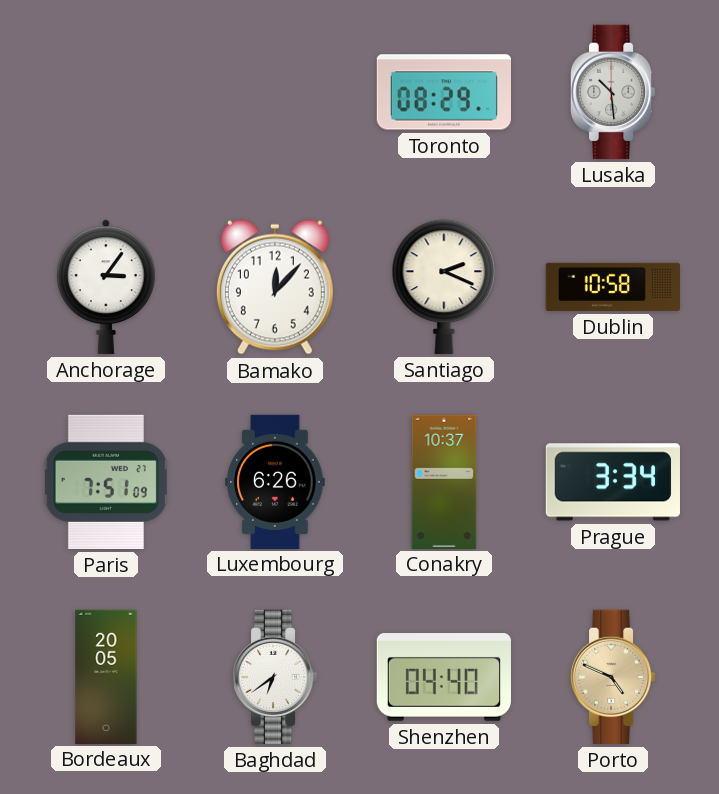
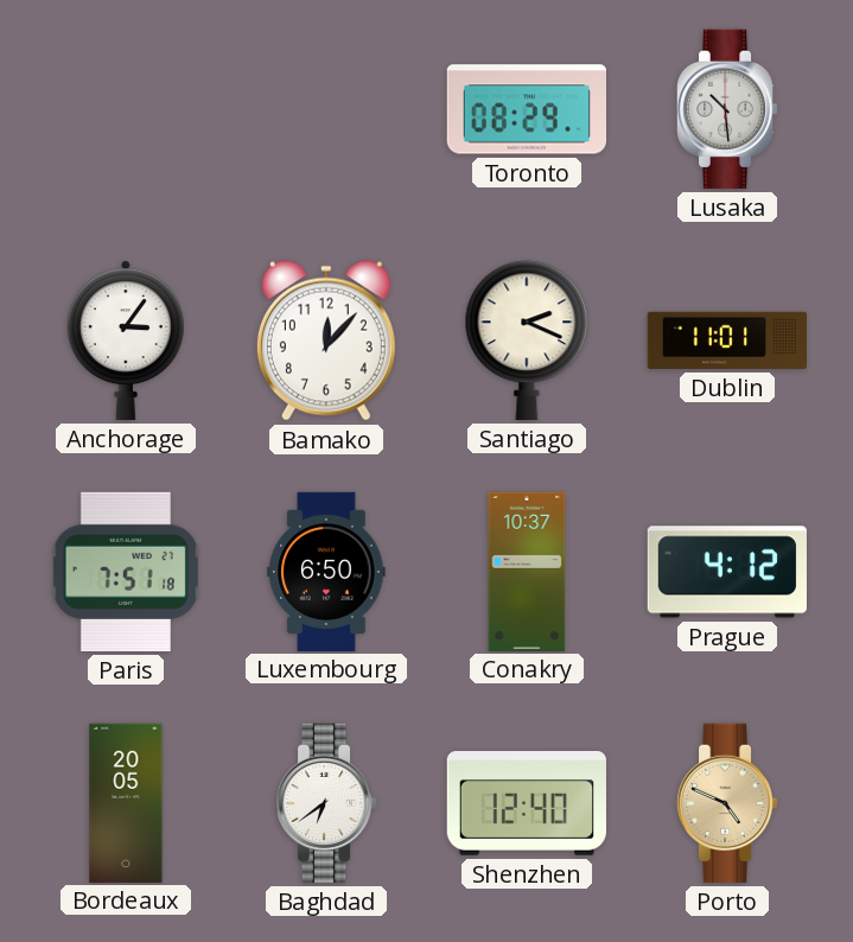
Dublin: 10:58 -> 11:01
Paris: 7:51:09 -> 7:51:18
Luxembourg: 6:26 -> 6:50
Prague: 3:34 -> 4:12
Shenzhen: 04:40 -> 12:40
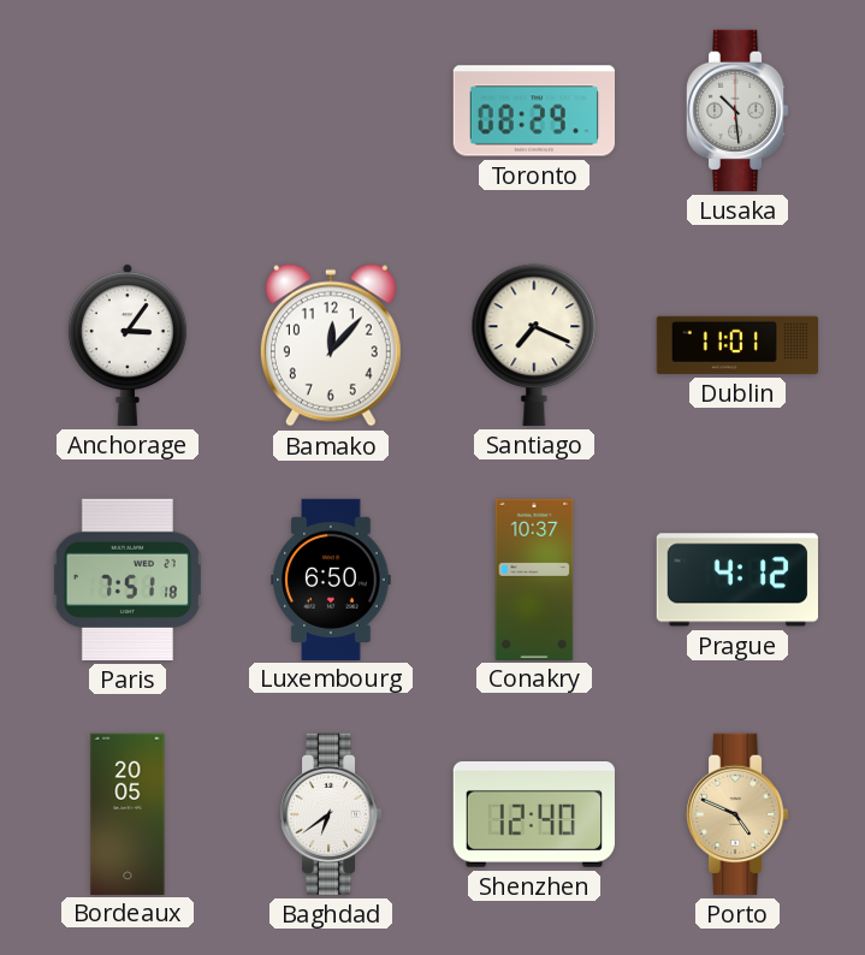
Santiago: 2:19 -> 7:19
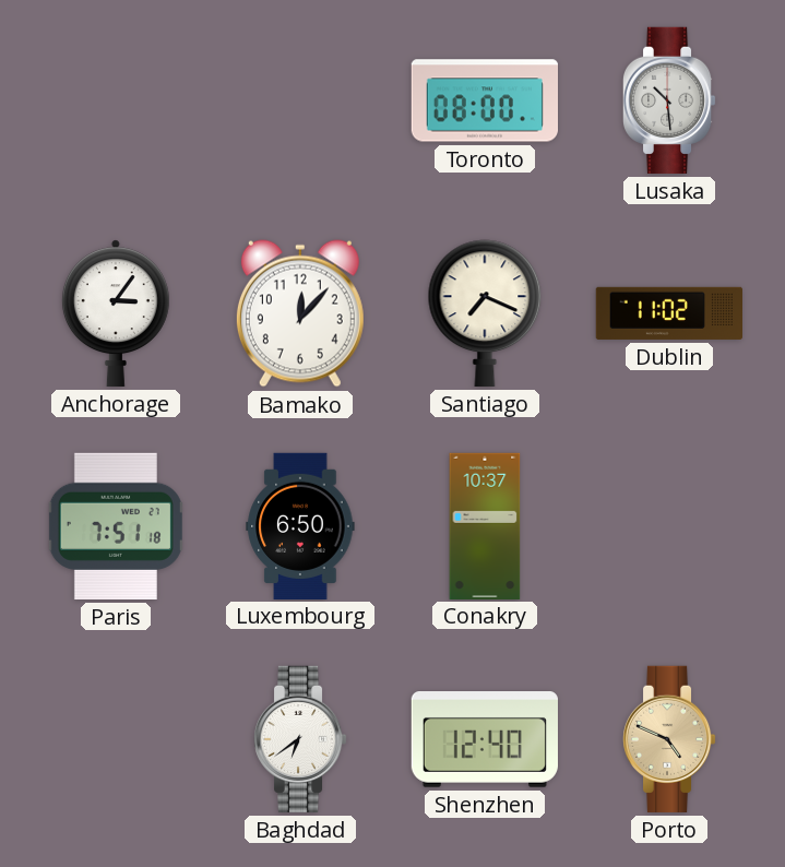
Toronto: 08:29 -> 08:00
Dublin: 11:01 -> 11:02
Prague: 4:12 -> none
Bordeaux: 20:05 -> none
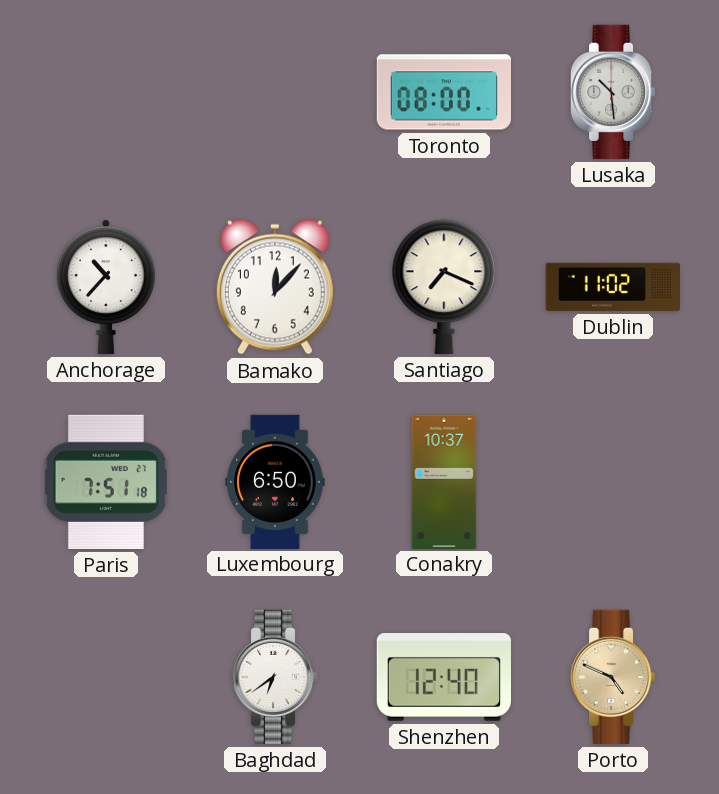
Anchorage: 3:06 -> 10:37
